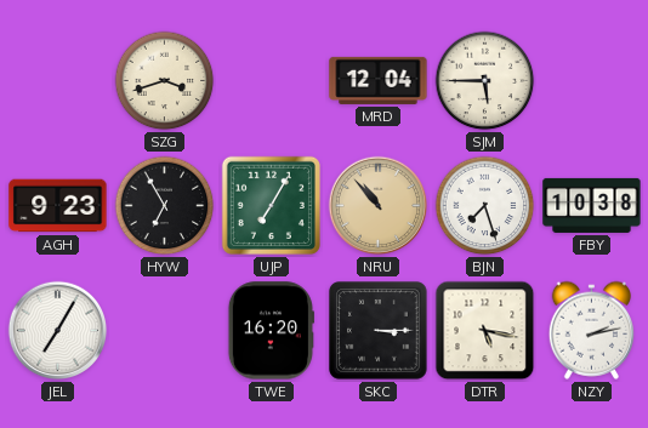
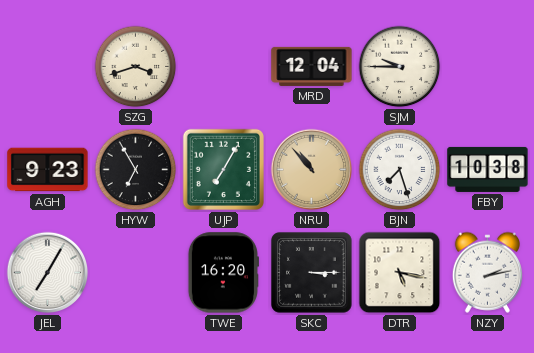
SJM: 5:45 -> 9:45
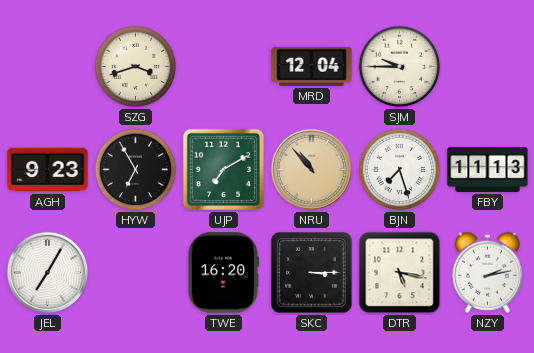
UJP: 7:05 -> 7:10
FBY: 10:38 -> 11:13
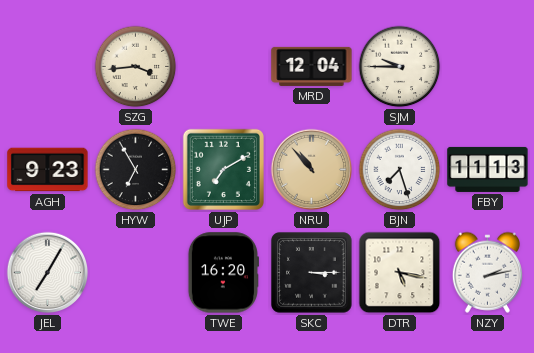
SZG: 3:42 -> 3:44
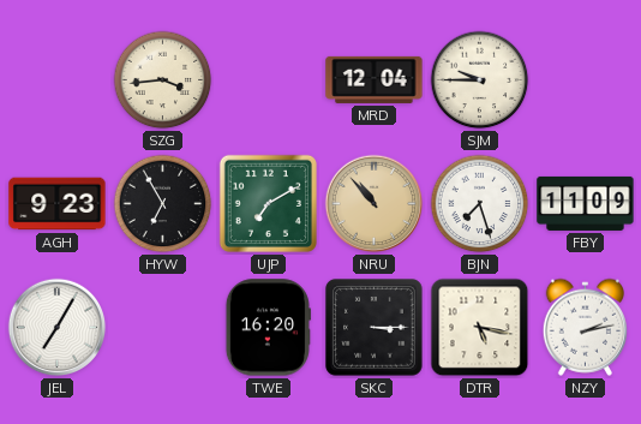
FBY: 11:13 -> 11:09
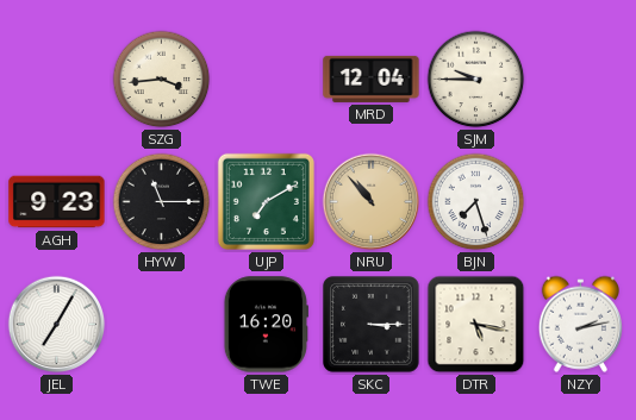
HYW: 6:55 -> 11:15
FBY: 11:09 -> none
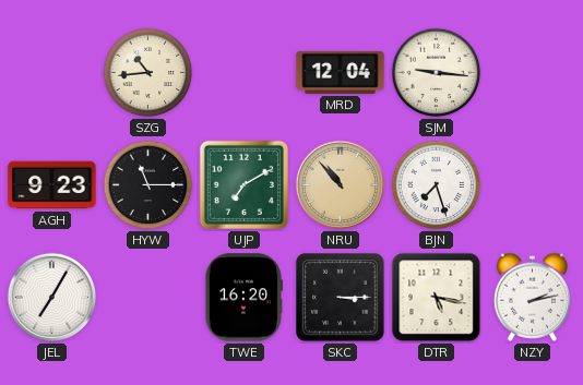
SZG: 3:44 -> 10:44
SJM: 9:45 -> 9:16
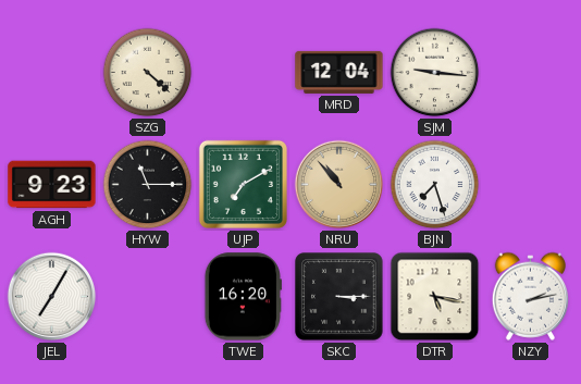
SZG: 10:44 -> 4:22
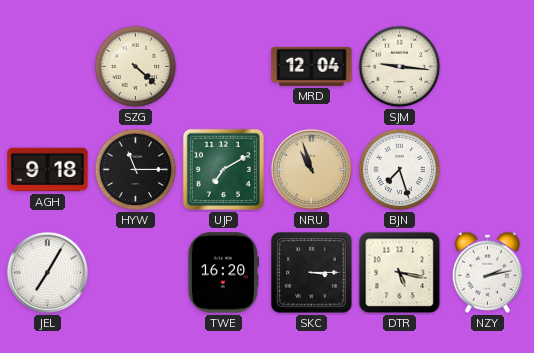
AGH: 9:23 -> 9:18
NRU: 10:53 -> 10:57
